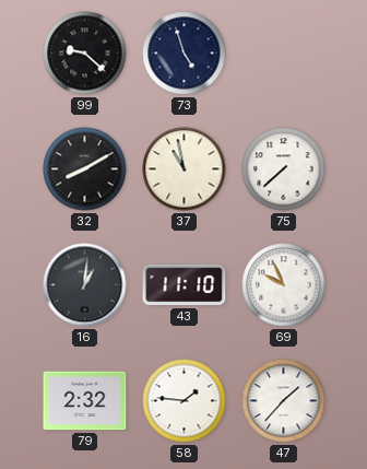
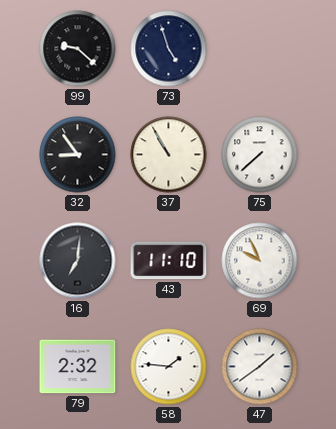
32: 8:10 -> 8:54
37: 10:58 -> 10:55
16: 1:01 -> 7:01
47: 1:37 -> 1:39
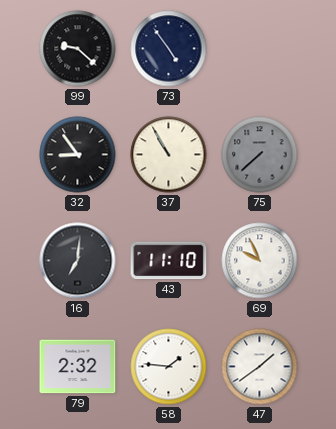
73: 4:57 -> 4:54
75 dial: white -> grey
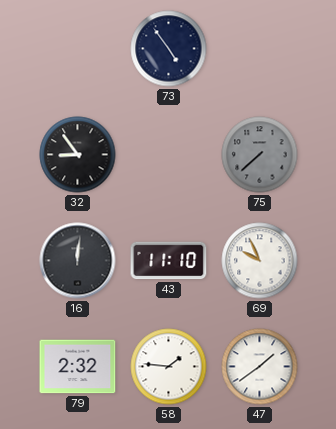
99: 9:22 -> none
37: 10:55 -> none
16: 7:01 -> 12:01
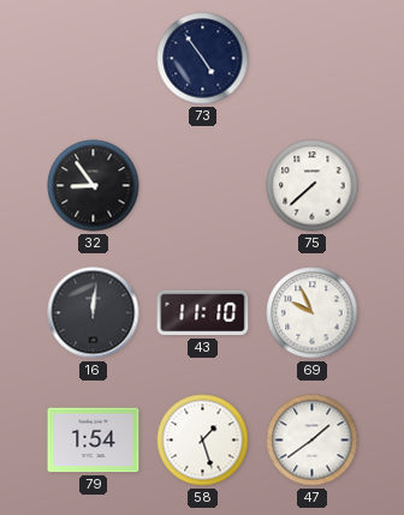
75 dial: grey -> white
79: 2:32 -> 1:54
58: 1:46 -> 1:27
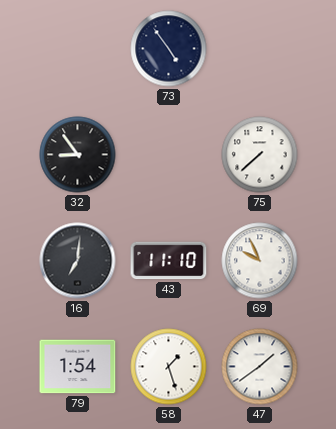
16: 12:01 -> 7:01
